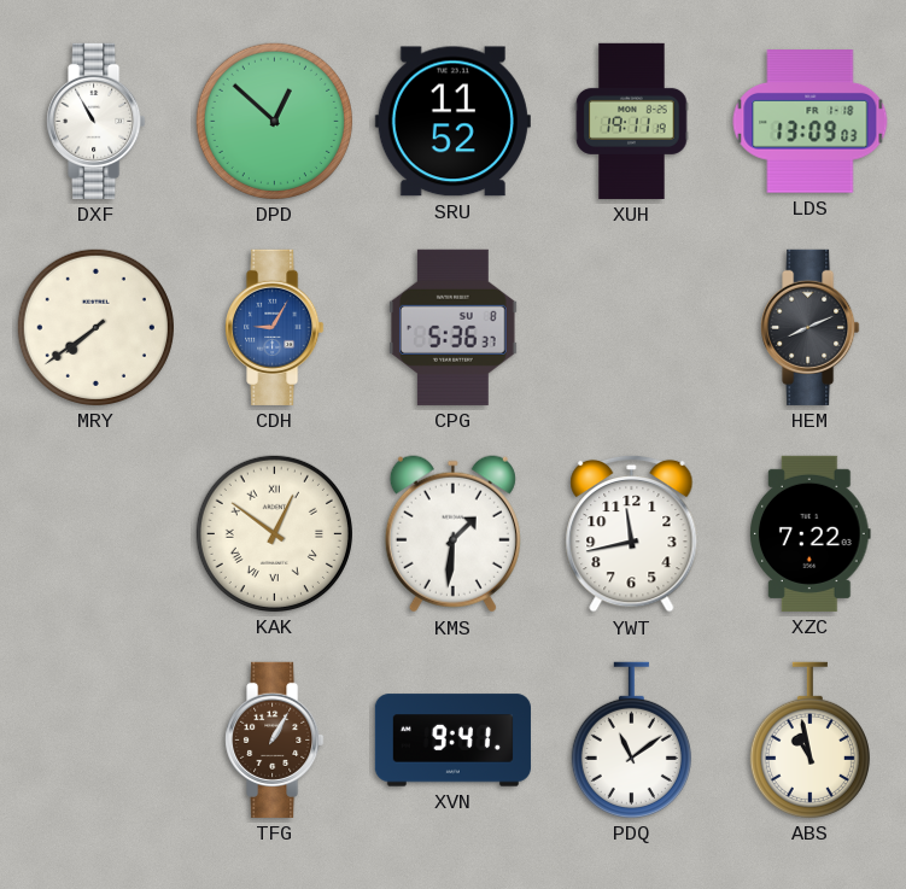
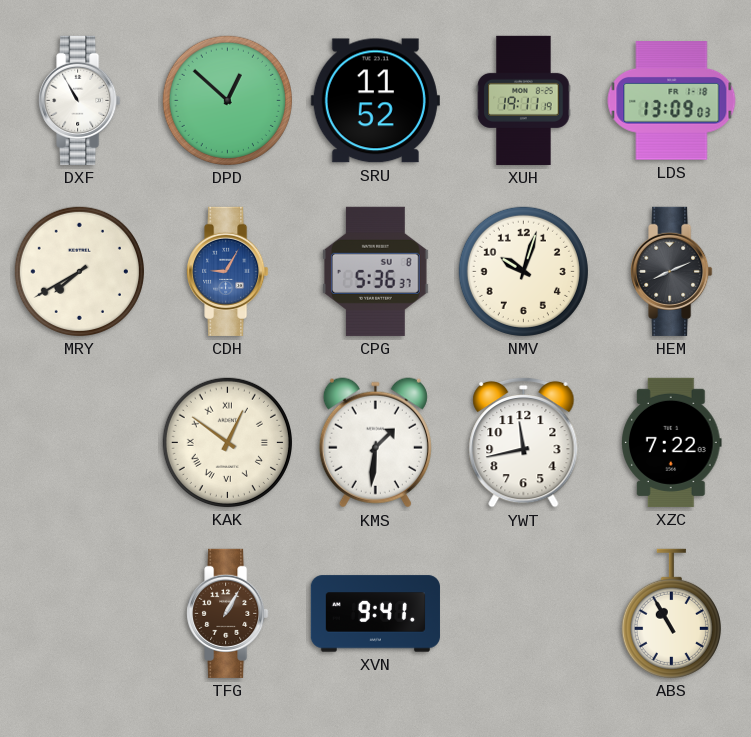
MRY: 7:39 -> 7:40
NMV: none -> 10:03
PDQ: 11:09 -> none
ABS: 10:58 -> 10:55
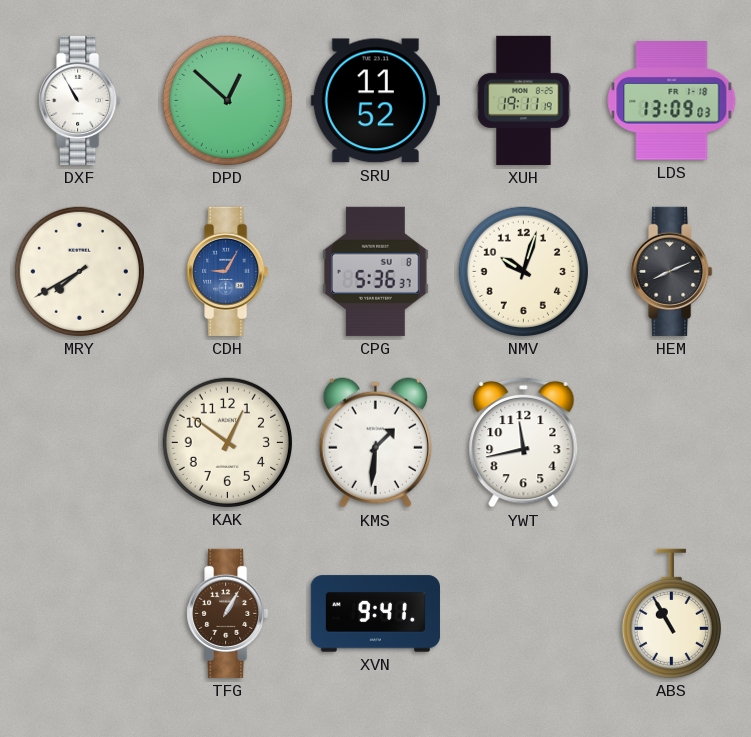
KAK numerals: Roman -> Arabic
XZC: 7:22 -> none
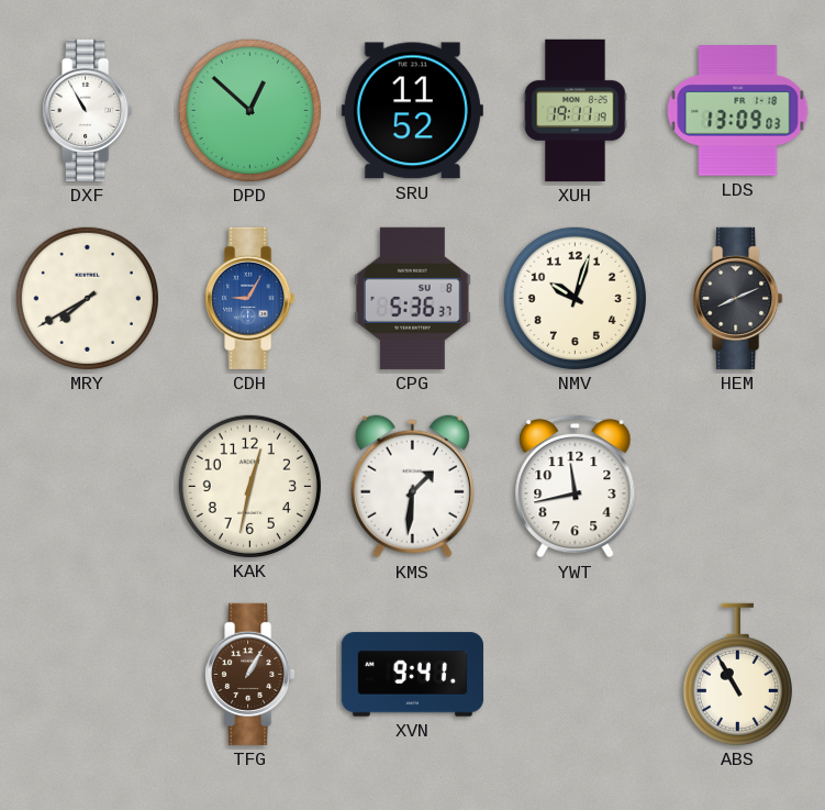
KAK: 12:51 -> 12:32
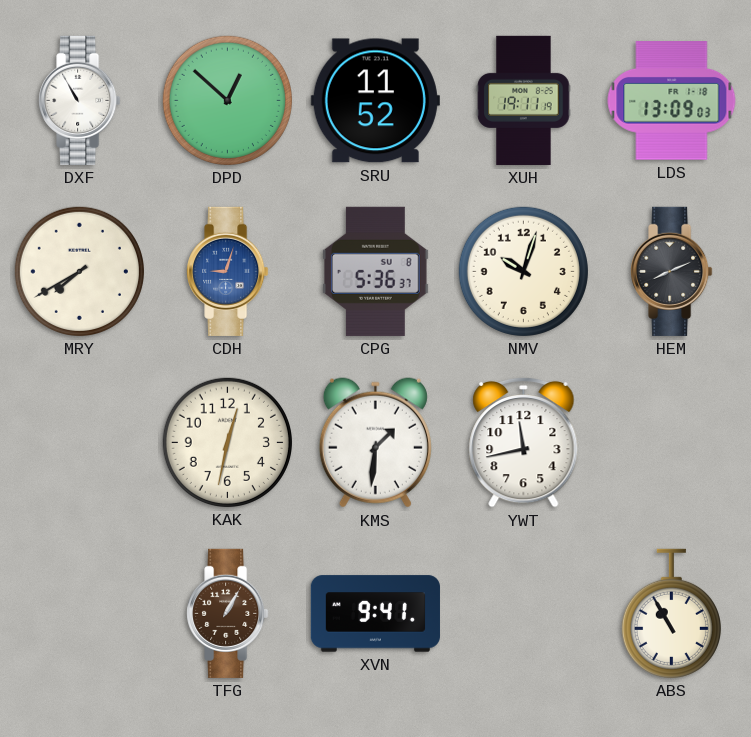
CDH: 9:05 -> 9:03
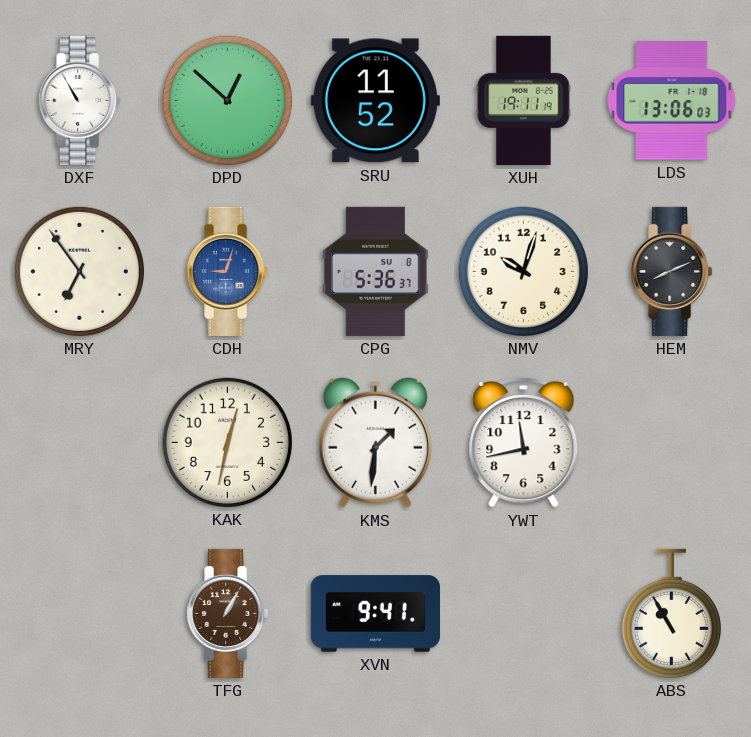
LDS: 13:09 -> 13:06
MRY: 7:40 -> 6:54
